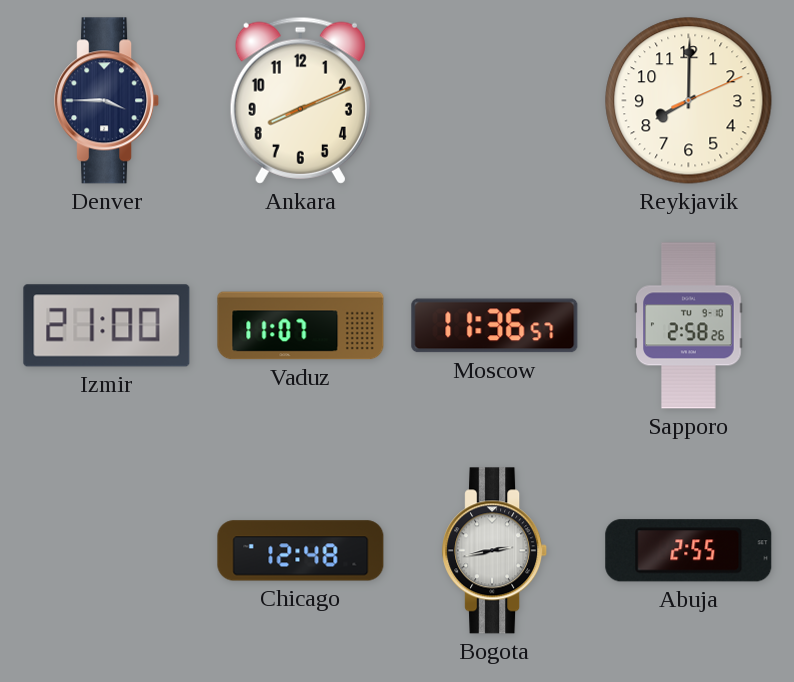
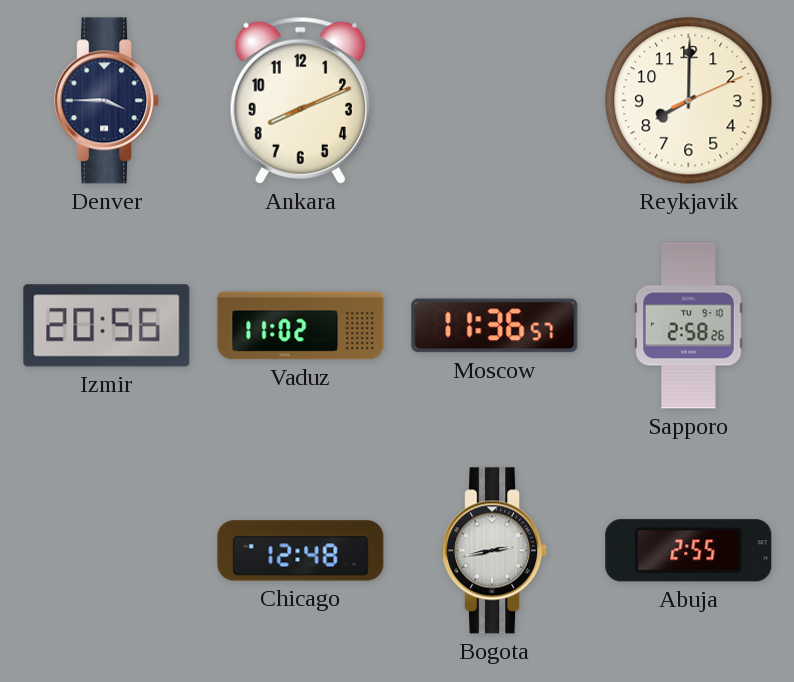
Izmir: 21:00 -> 20:56
Vaduz: 11:07 -> 11:02
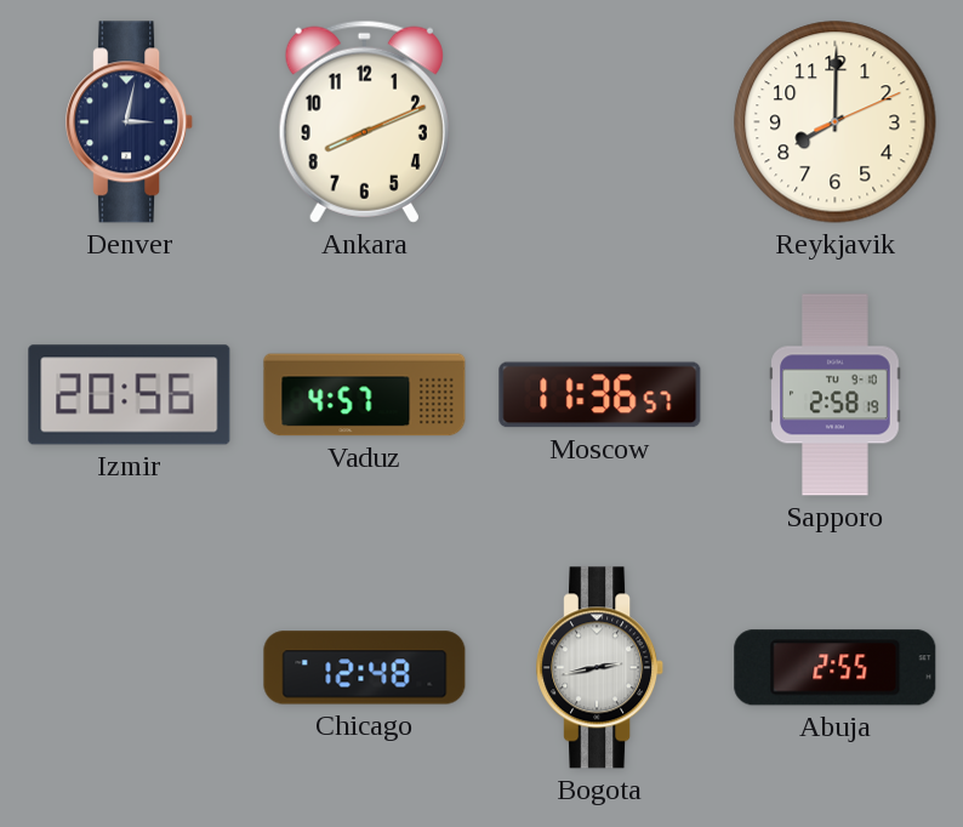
Denver: 3:45 -> 3:02
Vaduz: 11:02 -> 4:57
Sapporo: 2:58:26 -> 2:58:19
